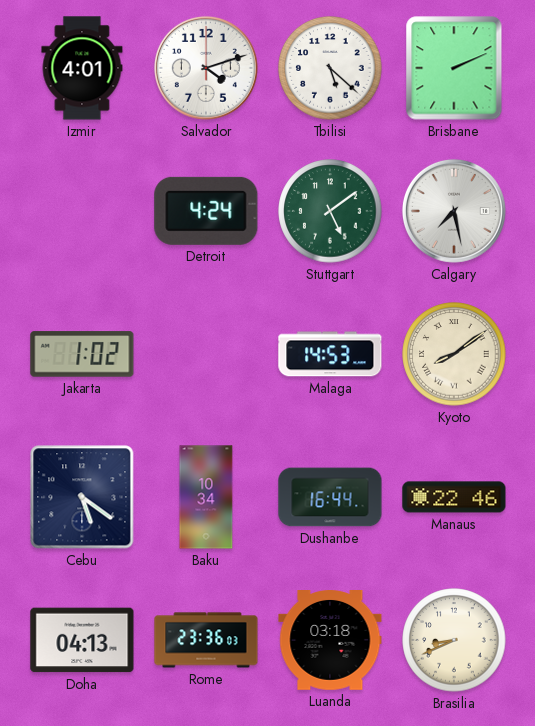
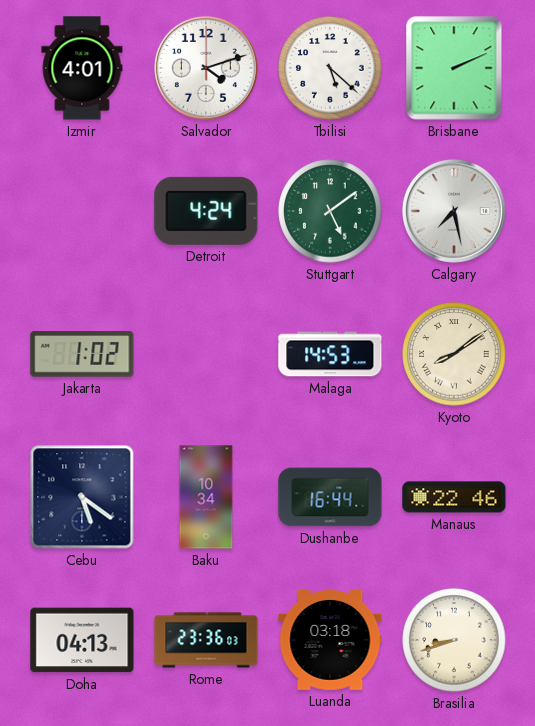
Brasilia: 8:41 -> 8:42
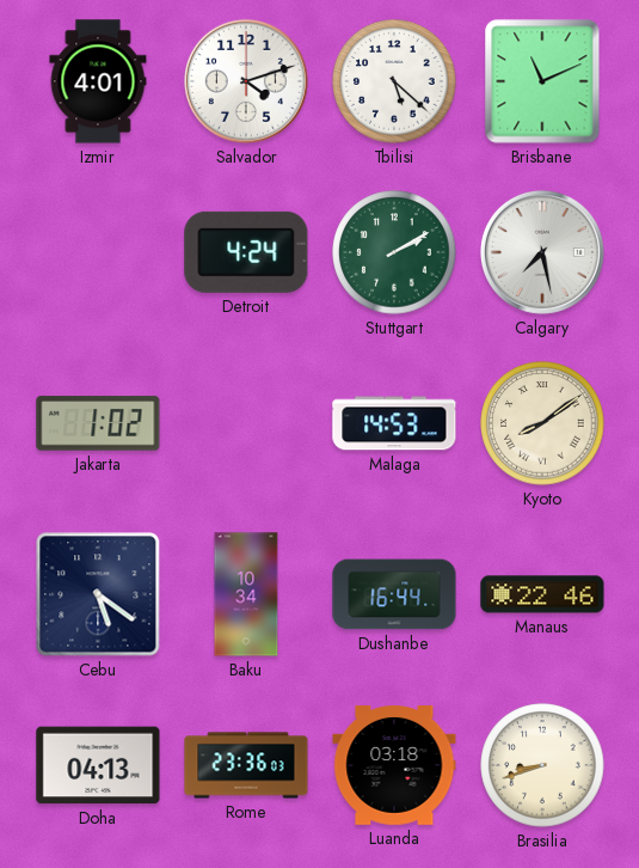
Brisbane: 2:11 -> 11:11
Stuttgart: 5:09 -> 2:10
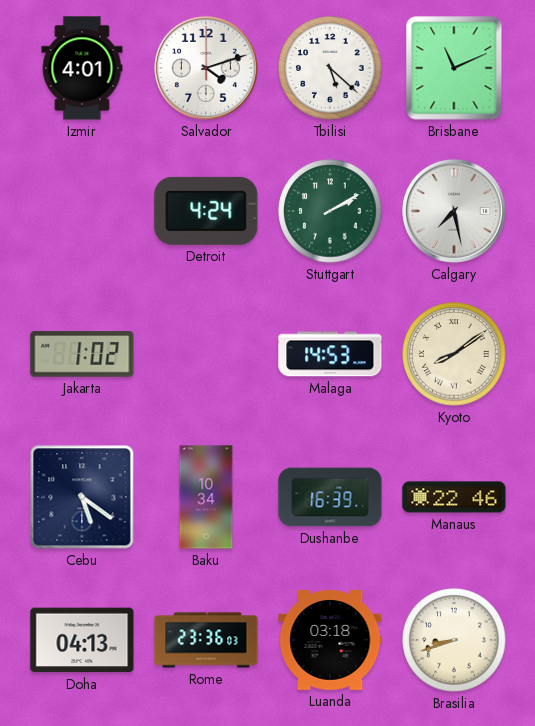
Dushanbe: 16:44 -> 16:39
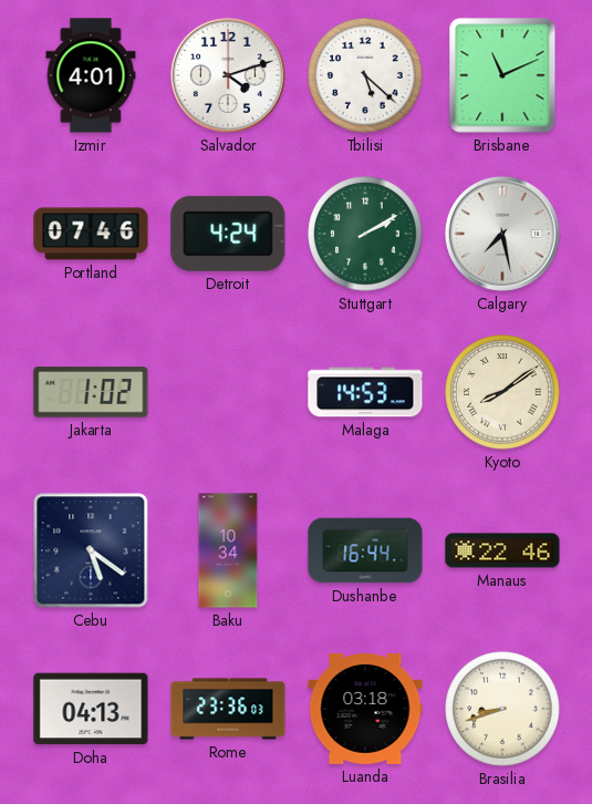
Portland: none -> 07:46
Dushanbe: 16:39 -> 16:44
